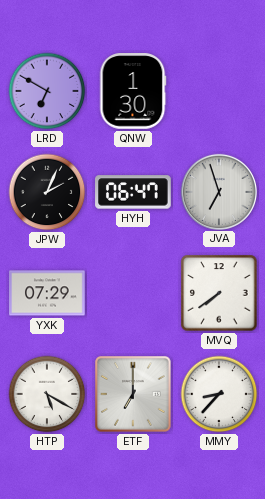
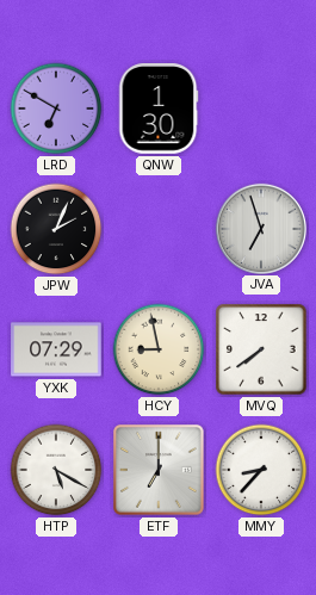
HYH: 06:47 -> none
HCY: none -> 8:58
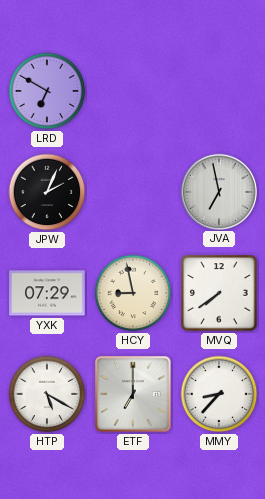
QNW: 1:30 -> none
JVA: 6:57 -> 6:58
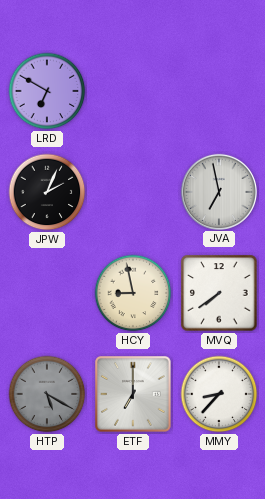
YXK: 07:29 -> none
HTP dial: white -> grey
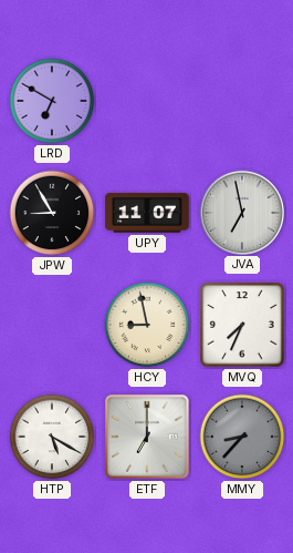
JPW: 2:04 -> 8:55
UPY: none -> 11:07
MVQ: 7:39 -> 7:34
HTP dial: grey -> white
MMY dial: white -> grey
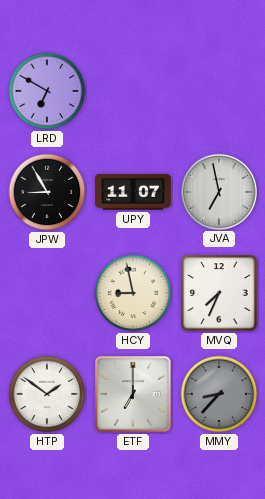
HTP: 5:20 -> 1:51
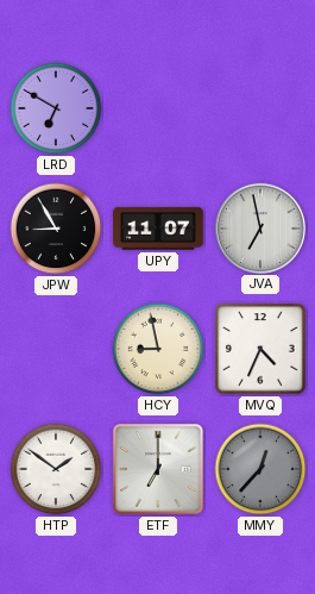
MVQ: 7:34 -> 4:34
MMY: 8:37 -> 12:37
